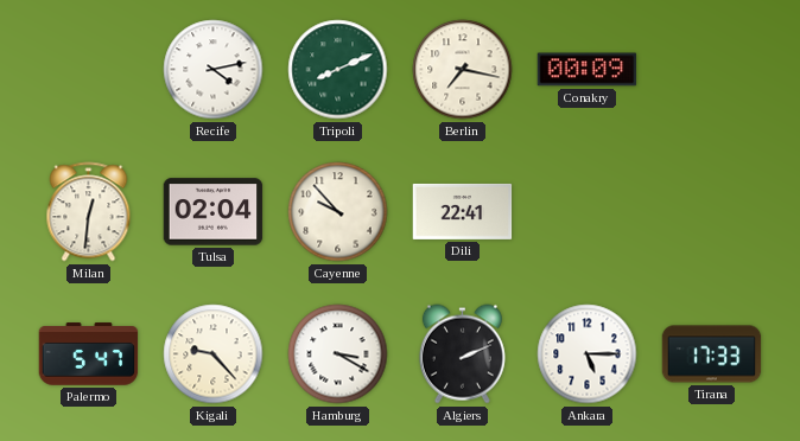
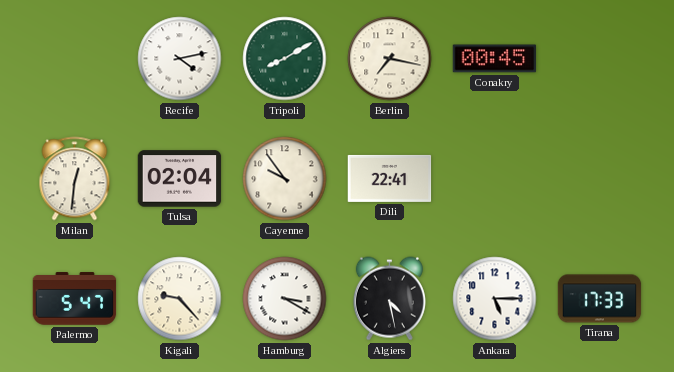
Tripoli: 8:11 -> 8:10
Conakry: 00:09 -> 00:45
Cayenne: 9:53 -> 9:54
Algiers: 2:11 -> 4:28
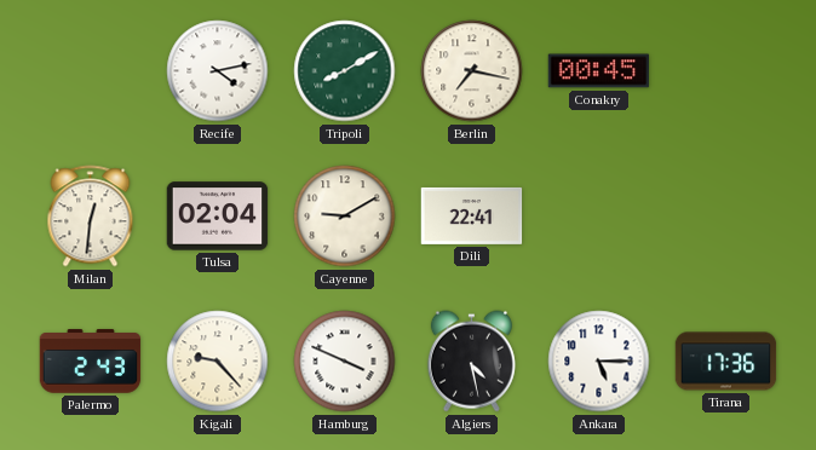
Cayenne: 9:54 -> 9:10
Palermo: 5:47 -> 2:43
Hamburg: 3:20 -> 3:49
Tirana: 17:33 -> 17:36
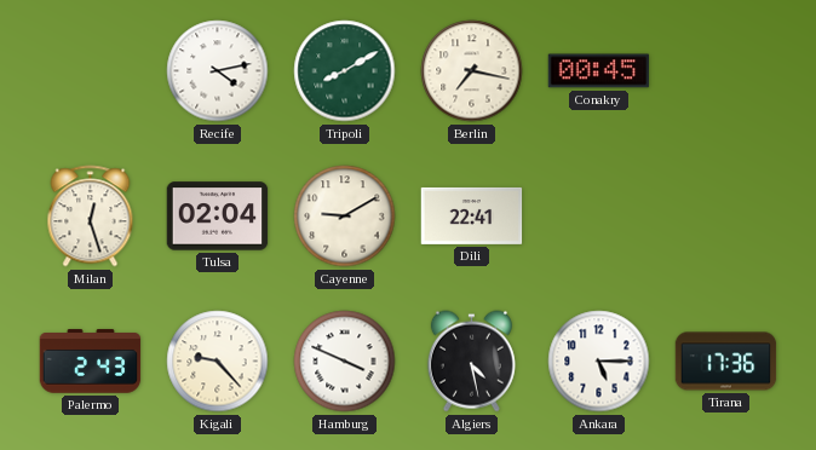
Milan: 12:31 -> 12:27
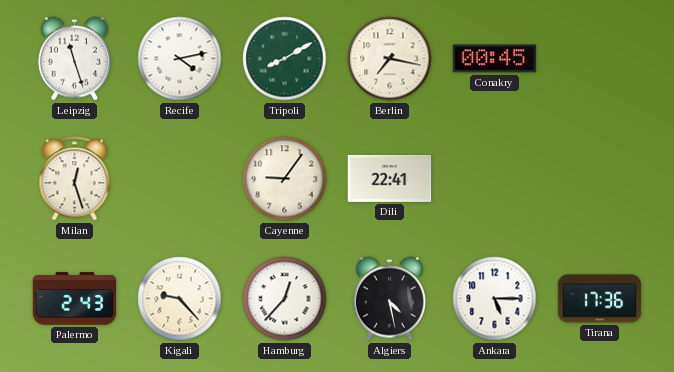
Leipzig: none -> 11:27
Tulsa: 02:04 -> none
Cayenne: 9:10 -> 9:06
Hamburg: 3:49 -> 12:37
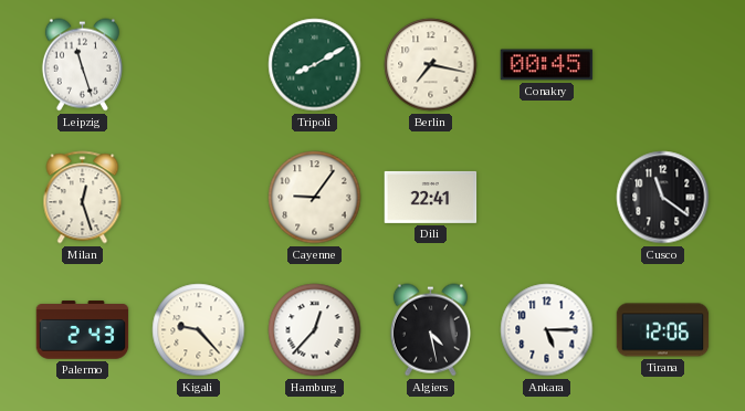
Recife: 4:13 -> none
Cusco: none -> 11:21
Tirana: 17:36 -> 12:06
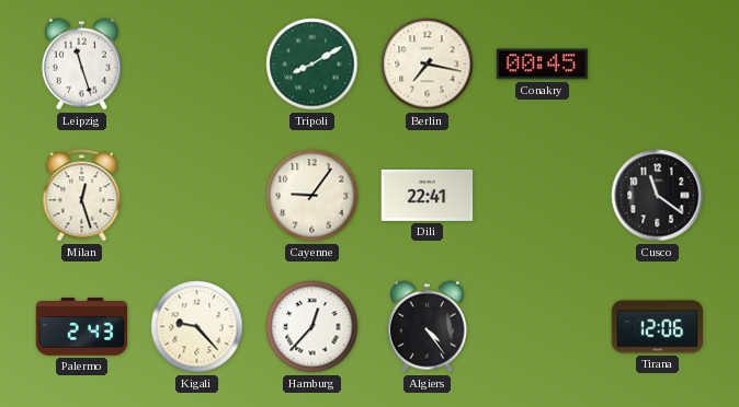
Algiers: 4:28 -> 4:24
Ankara: 5:15 -> none
